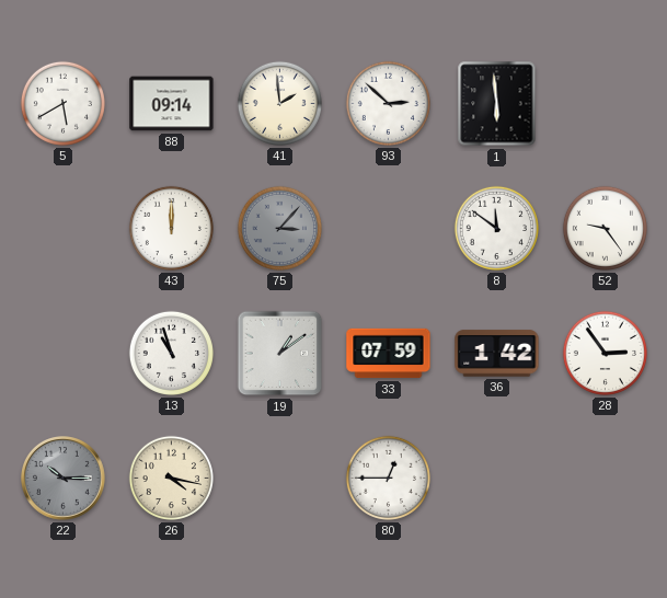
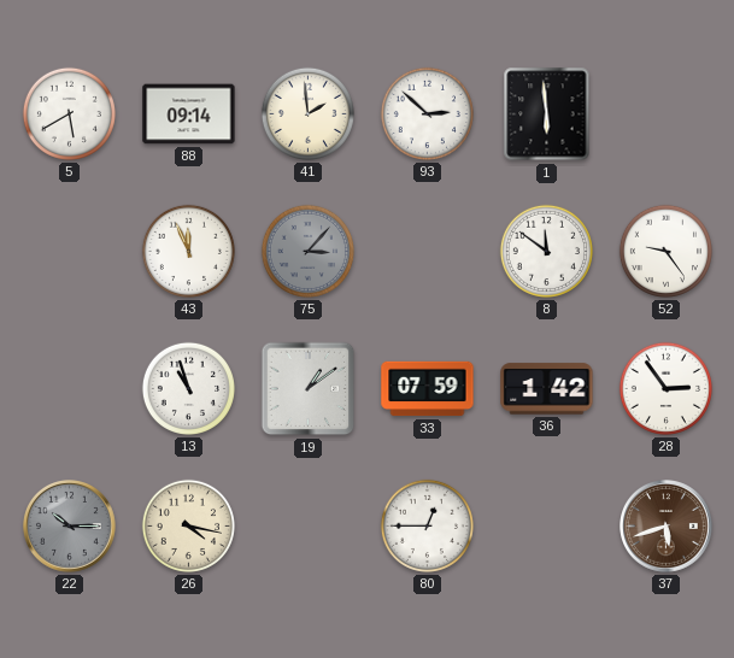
43: 12:00 -> 11:56
37: none -> 5:42
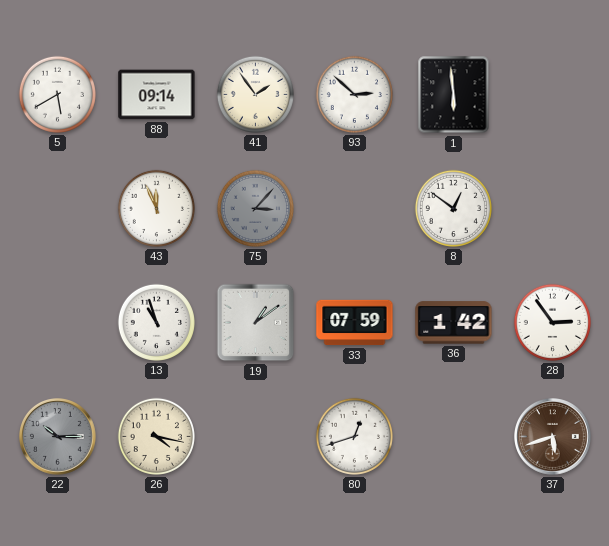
41: 1:59 -> 1:54
8: 11:51 -> 12:51
52: 9:24 -> none
80: 12:45 -> 12:42
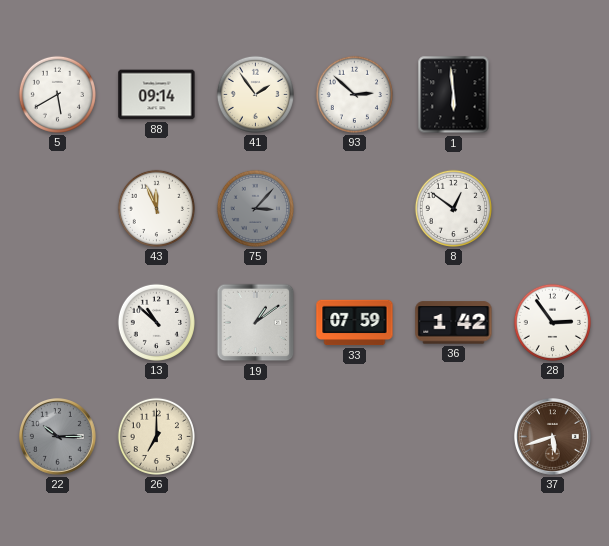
13: 10:57 -> 10:52
26: 4:17 -> 7:00
80: 12:42 -> none
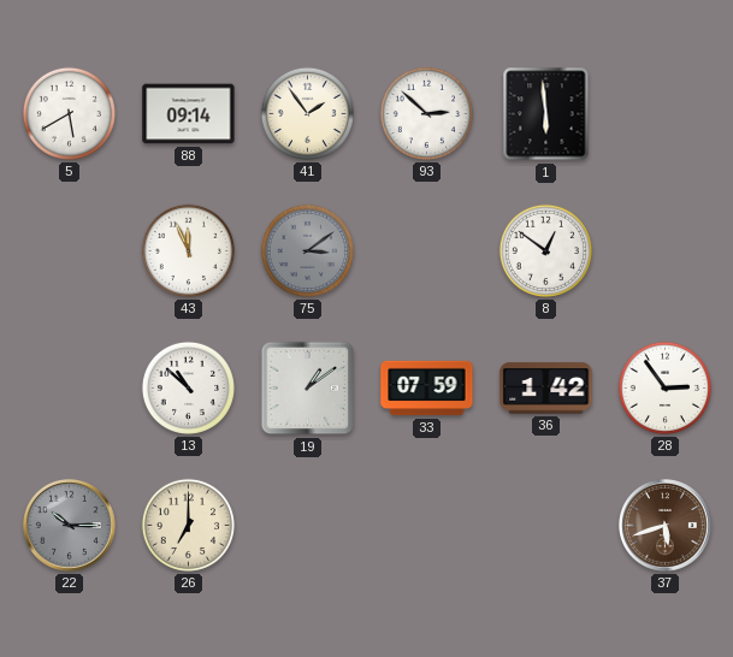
75: 3:07 -> 3:09
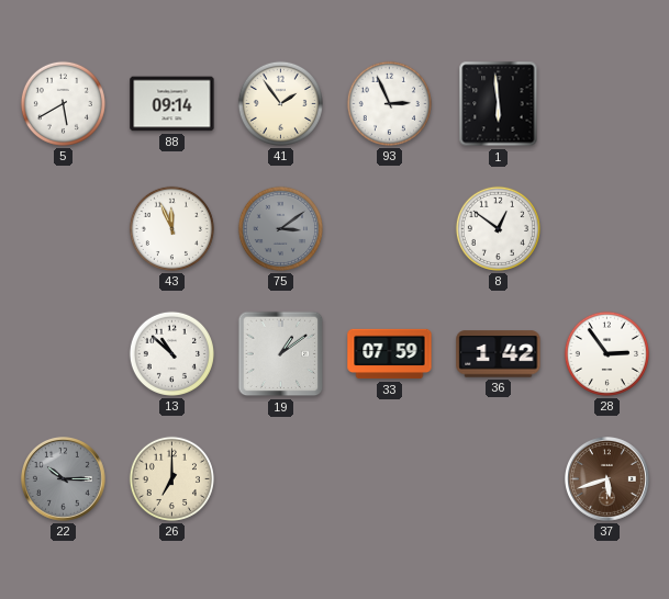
93: 2:52 -> 2:56
